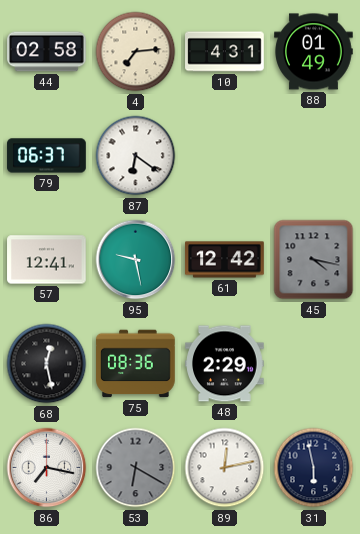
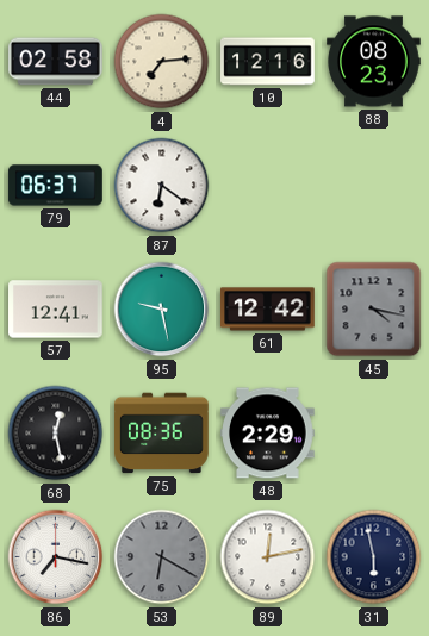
10: 4:31 -> 12:16
88: 01:49 -> 08:23
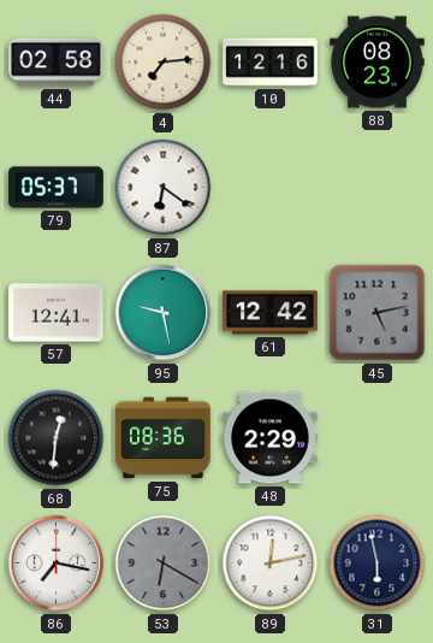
79: 06:37 -> 05:37
45: 4:17 -> 5:13
68: 12:28 -> 12:31
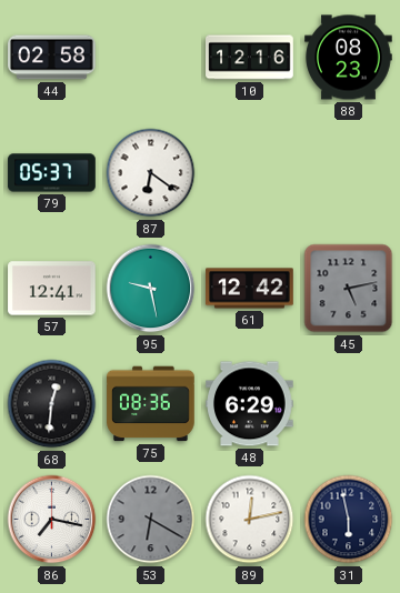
4: 7:14 -> none
48: 2:29 -> 6:29
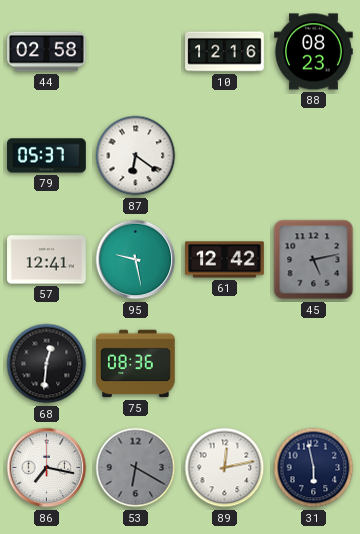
48: 6:29 -> none
